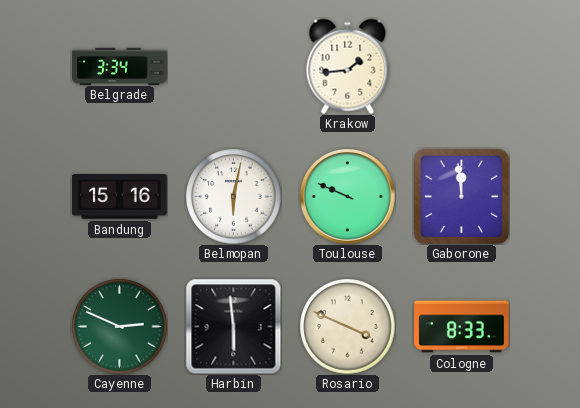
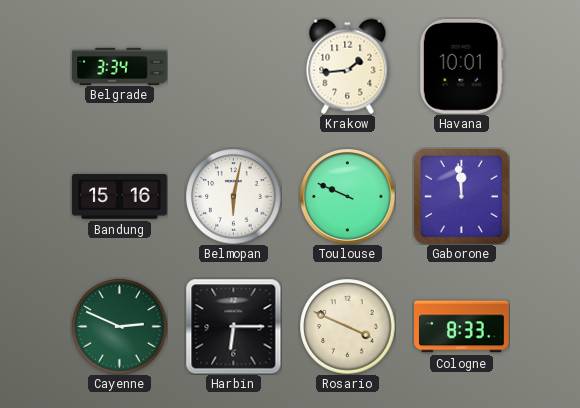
Havana: none -> 10:01
Harbin: 5:59 -> 6:15
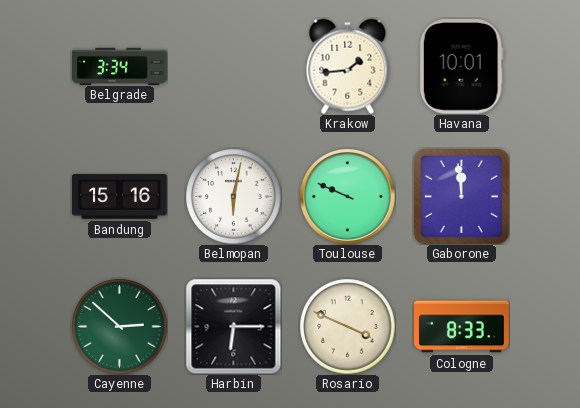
Cayenne: 2:49 -> 2:52
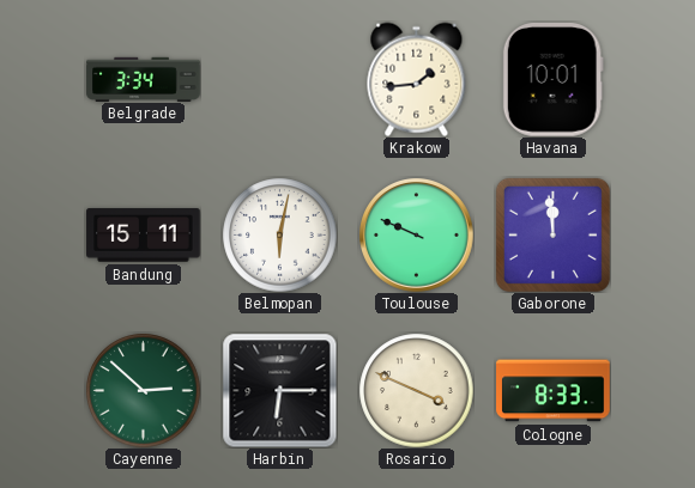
Bandung: 15:16 -> 15:11
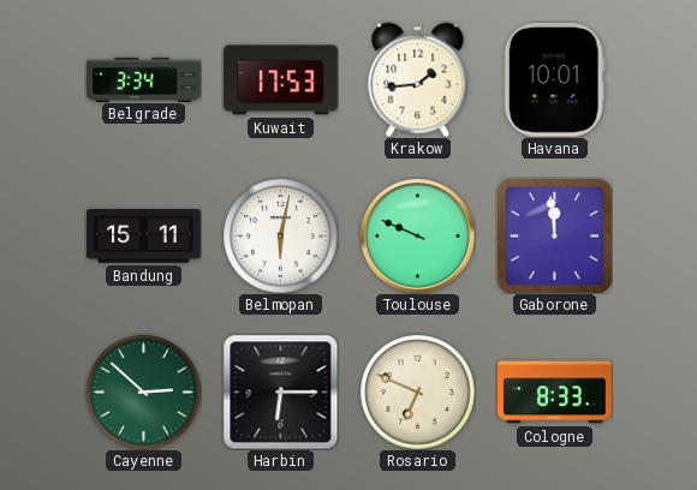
Kuwait: none -> 17:53
Rosario: 3:49 -> 6:49
